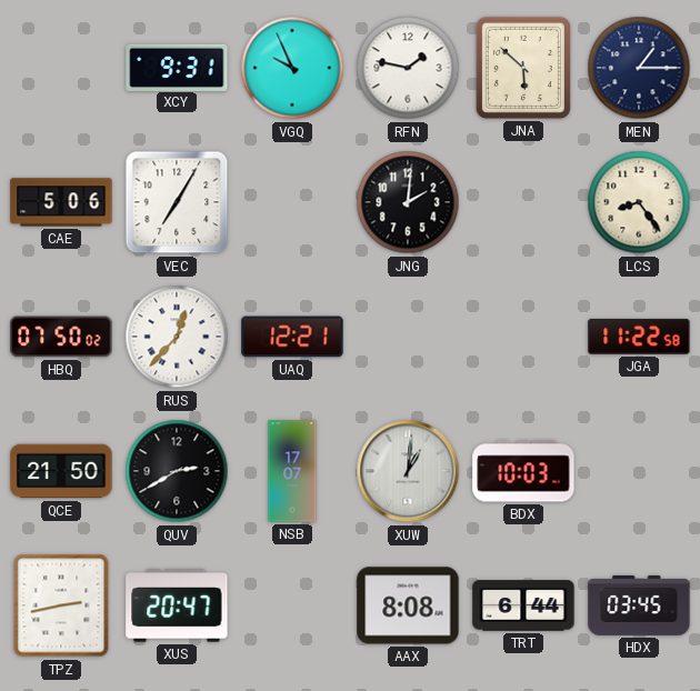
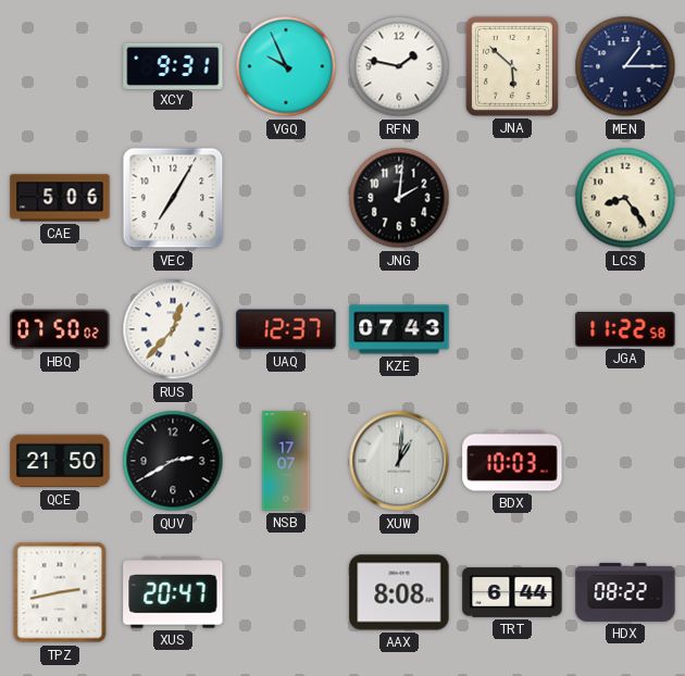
UAQ: 12:21 -> 12:37
KZE: none -> 07:43
HDX: 03:45 -> 08:22
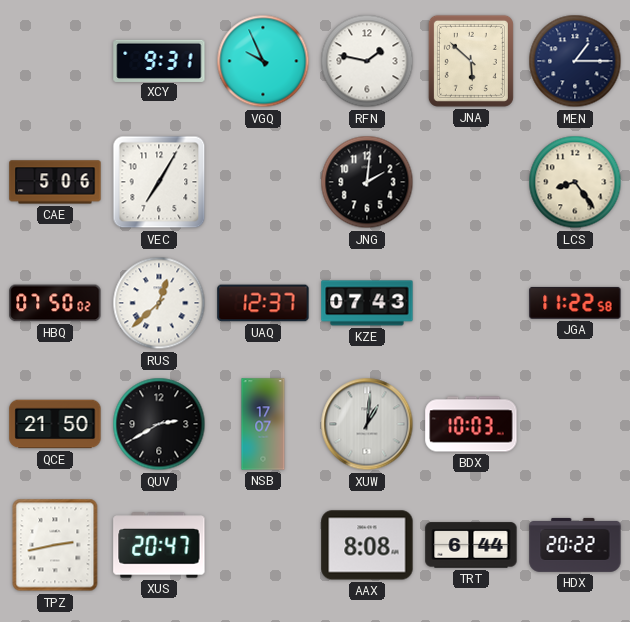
RUS: 12:37 -> 12:38
HDX: 08:22 -> 20:22
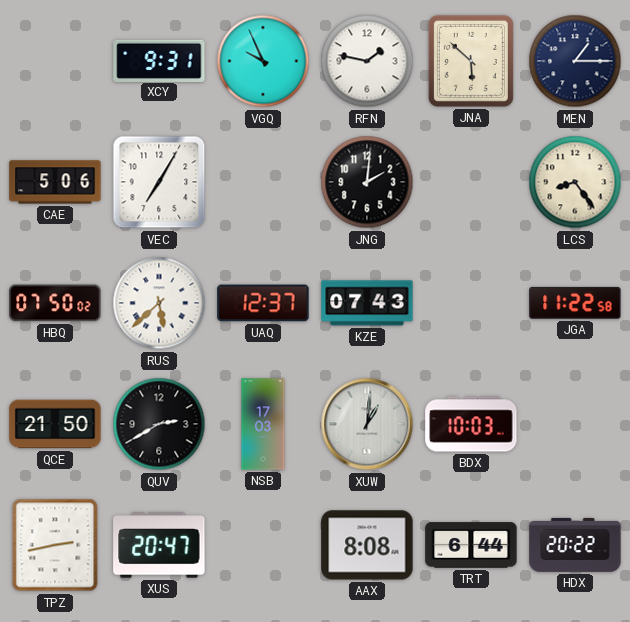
RUS: 12:38 -> 5:38
NSB: 17:07 -> 17:03
